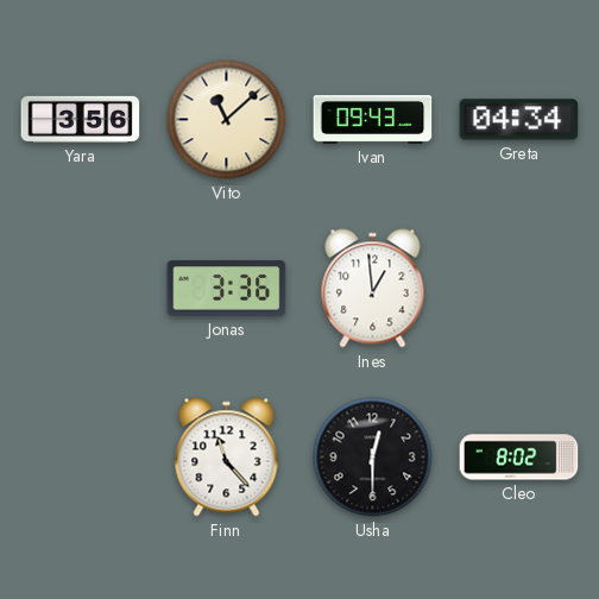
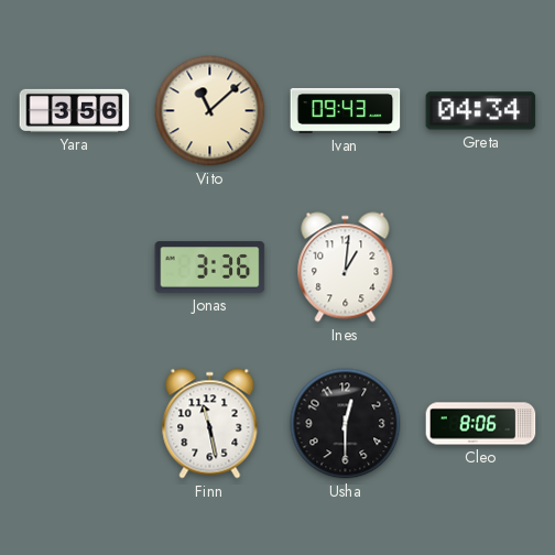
Ines: 12:59 -> 1:01
Finn: 11:23 -> 11:28
Cleo: 8:02 -> 8:06
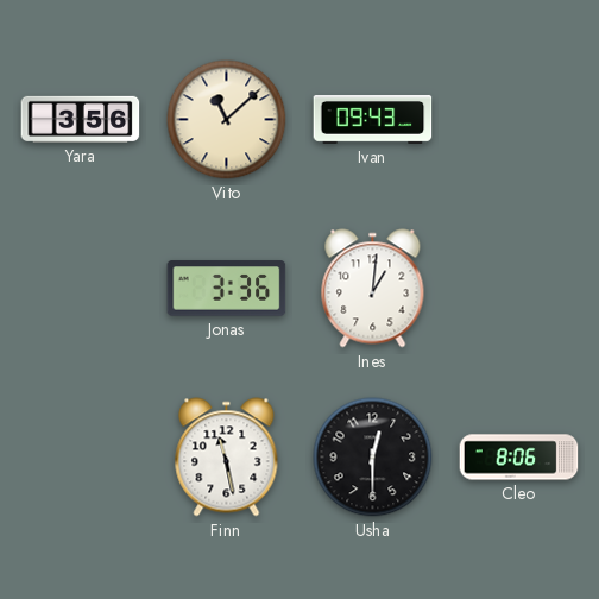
Greta: 04:34 -> none
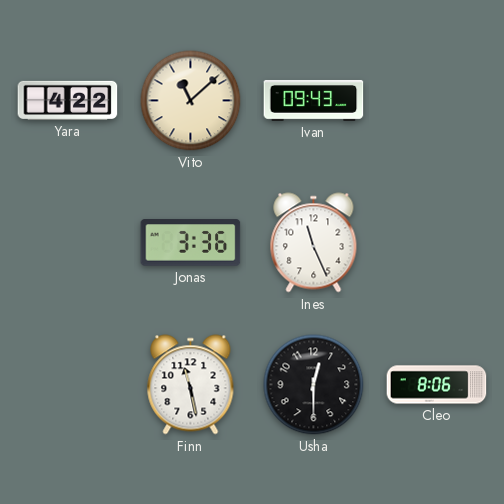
Yara: 3:56 -> 4:22
Ines: 1:01 -> 11:26
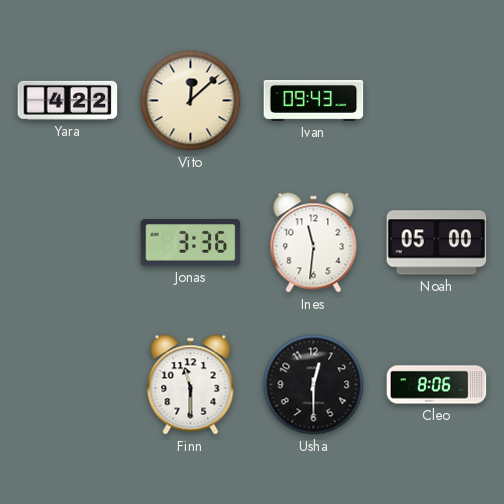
Vito: 11:08 -> 12:08
Ines: 11:26 -> 11:31
Noah: none -> 05:00
Finn: 11:28 -> 11:30
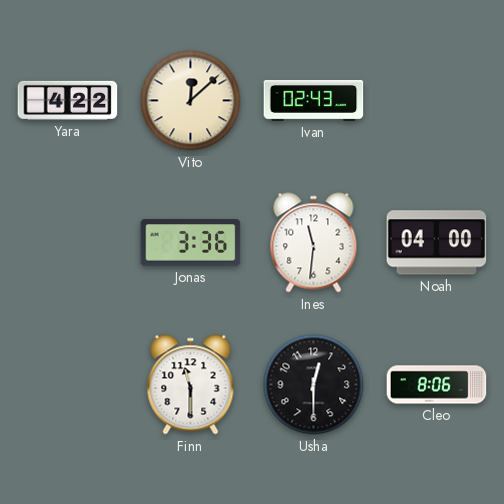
Ivan: 09:43 -> 02:43
Noah: 05:00 -> 04:00
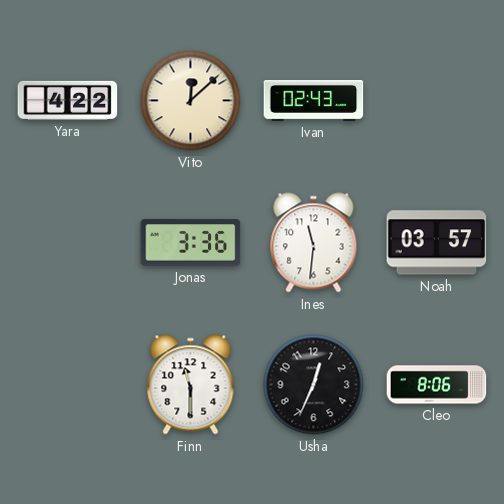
Noah: 04:00 -> 03:57
Usha: 12:30 -> 12:34
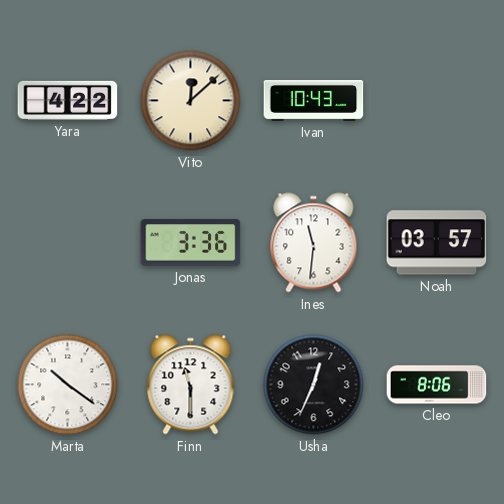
Ivan: 02:43 -> 10:43
Marta: none -> 10:21
